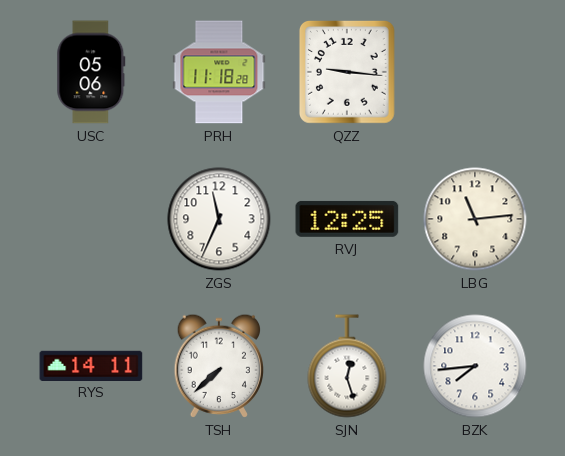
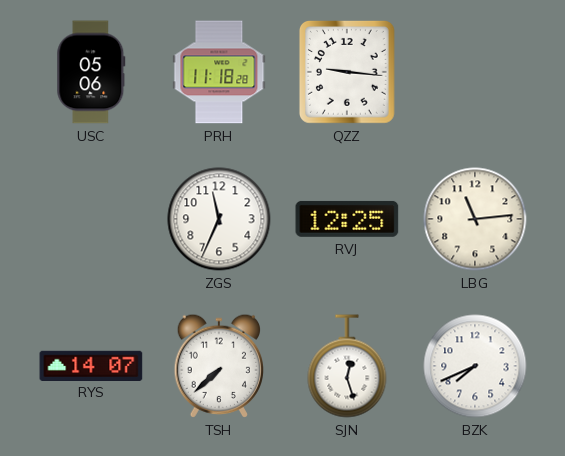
RYS: 14:11 -> 14:07
BZK: 7:44 -> 7:41
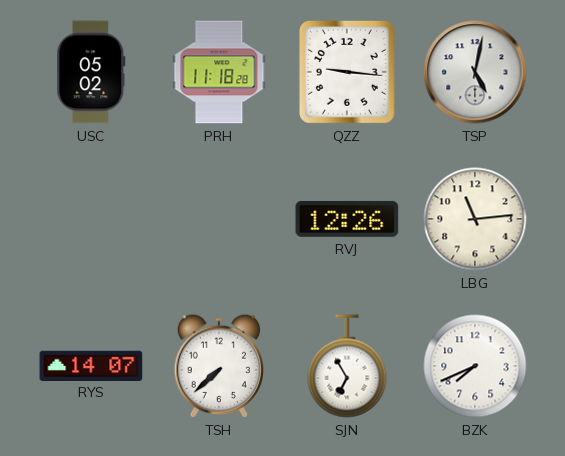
USC: 05:06 -> 05:02
TSP: none -> 5:02
ZGS: 11:34 -> none
RVJ: 12:25 -> 12:26
SJN: 12:27 -> 6:55
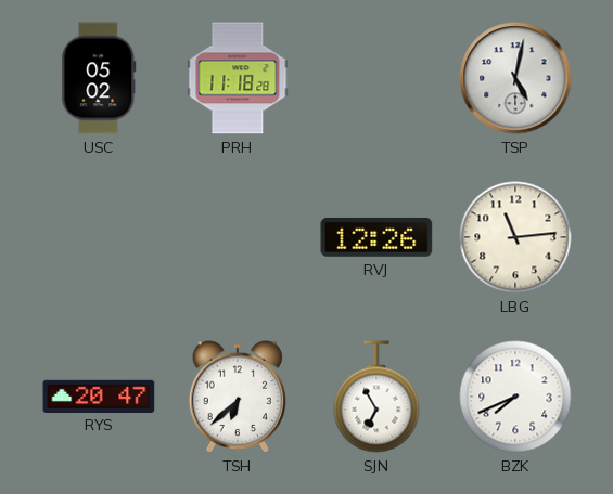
QZZ: 9:16 -> none
RYS: 14:07 -> 20:47
TSH: 7:38 -> 6:38
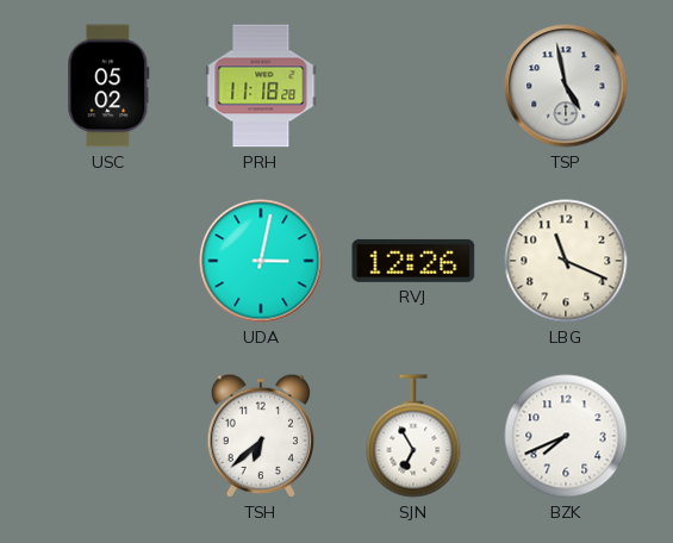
TSP: 5:02 -> 4:58
UDA: none -> 3:02
LBG: 11:14 -> 11:19
RYS: 20:47 -> none
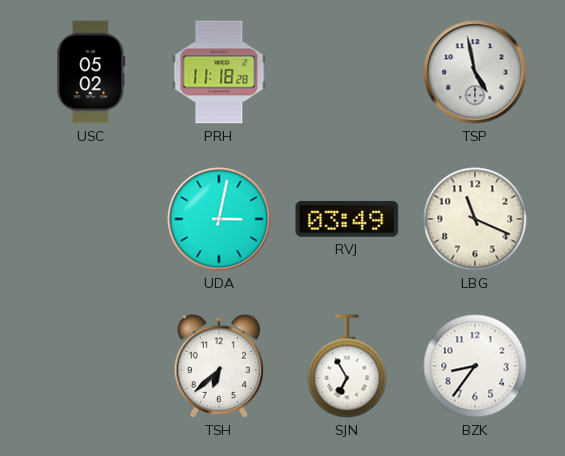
RVJ: 12:26 -> 03:49
BZK: 7:41 -> 8:36
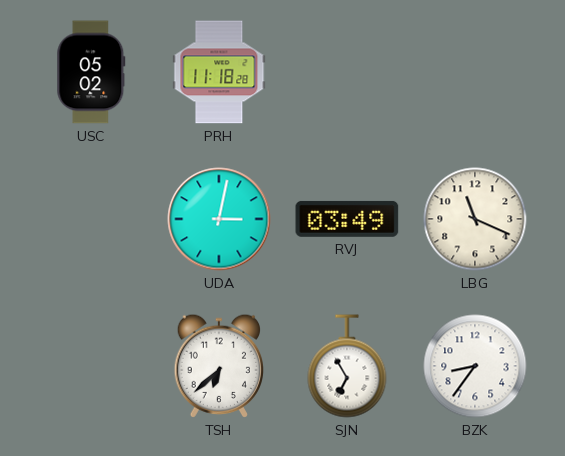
TSP: 4:58 -> none
